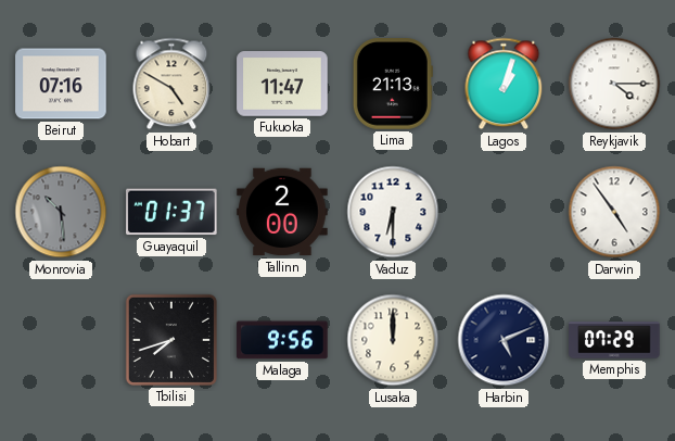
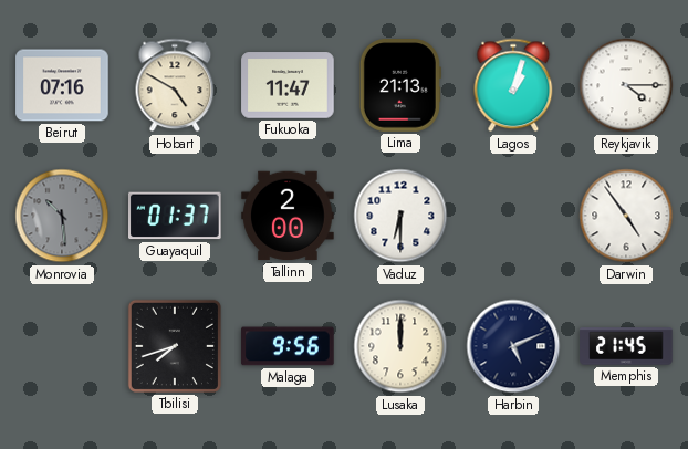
Memphis: 07:29 -> 21:45
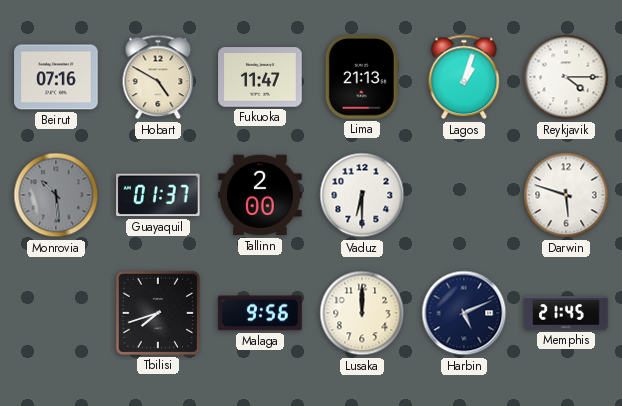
Darwin: 4:54 -> 5:48
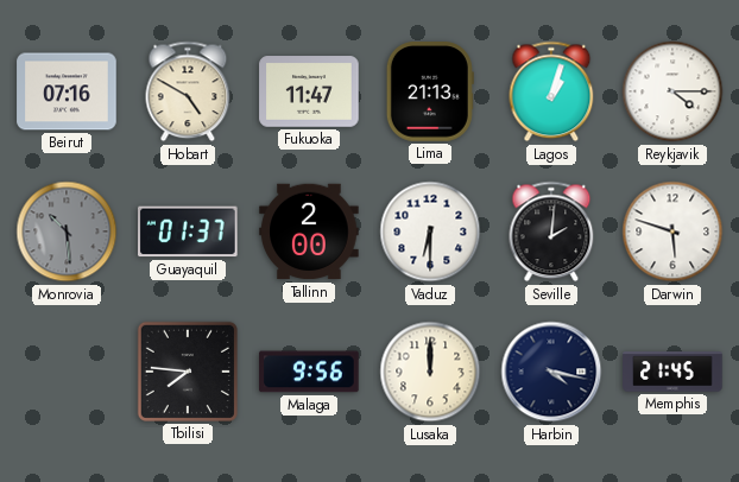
Seville: none -> 2:01
Tbilisi: 7:42 -> 7:46
Harbin: 5:11 -> 4:17
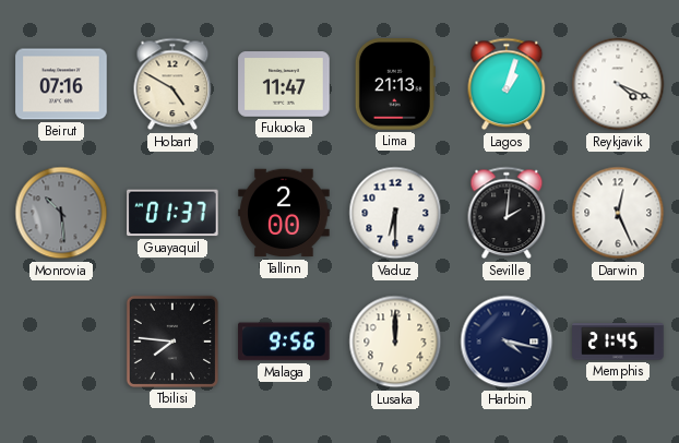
Reykjavik: 4:15 -> 4:19
Darwin: 5:48 -> 12:26
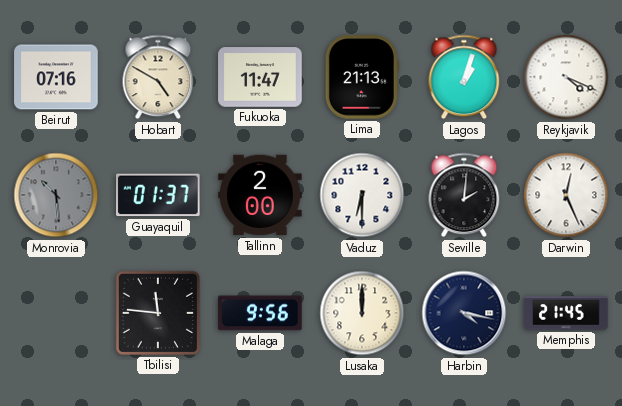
Tbilisi: 7:46 -> 11:46
